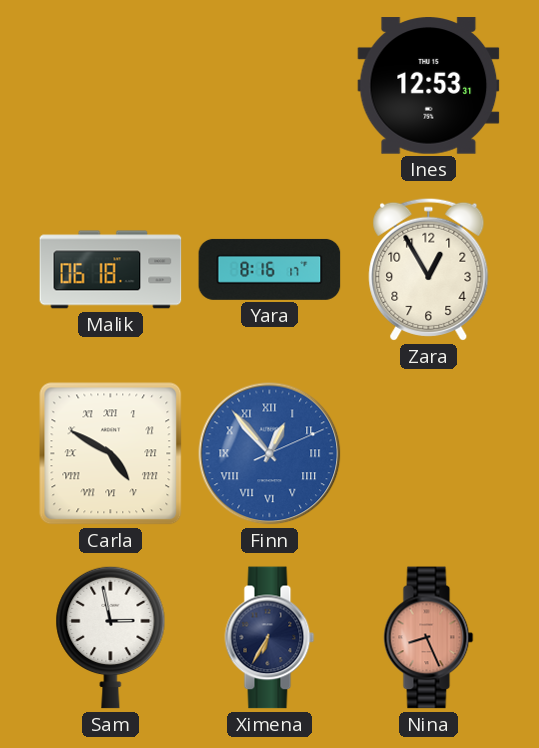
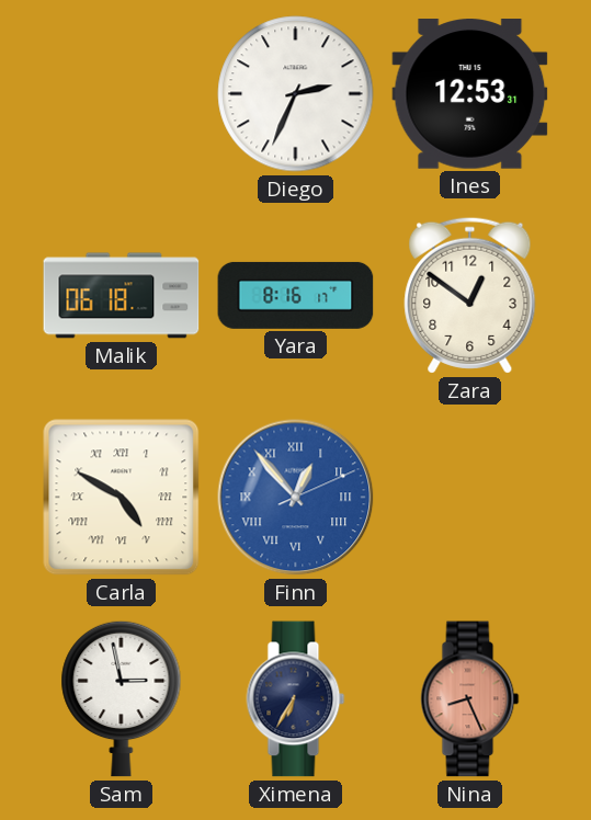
Diego: none -> 2:34
Zara: 12:55 -> 12:51
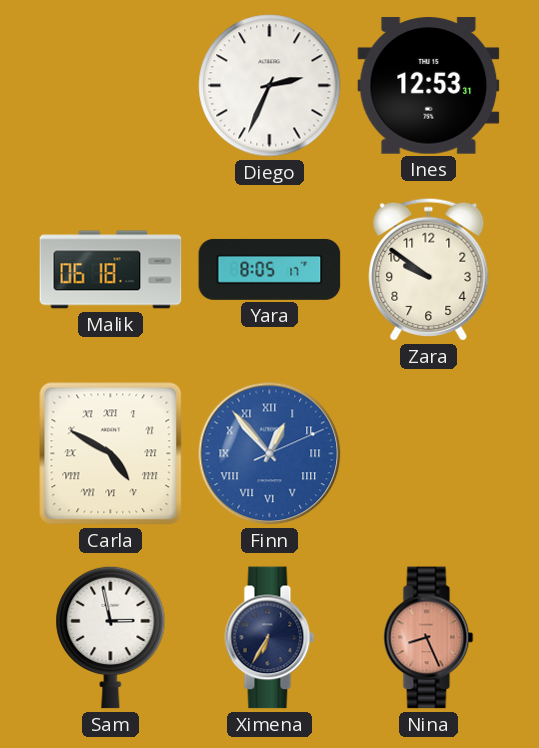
Yara: 8:16 -> 8:05
Zara: 12:51 -> 9:51
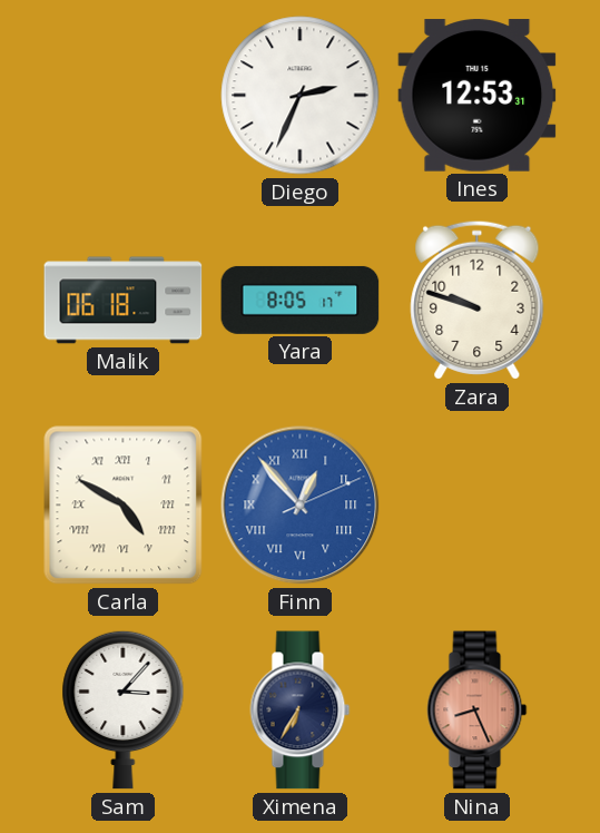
Zara: 9:51 -> 9:48
Sam: 2:58 -> 3:07
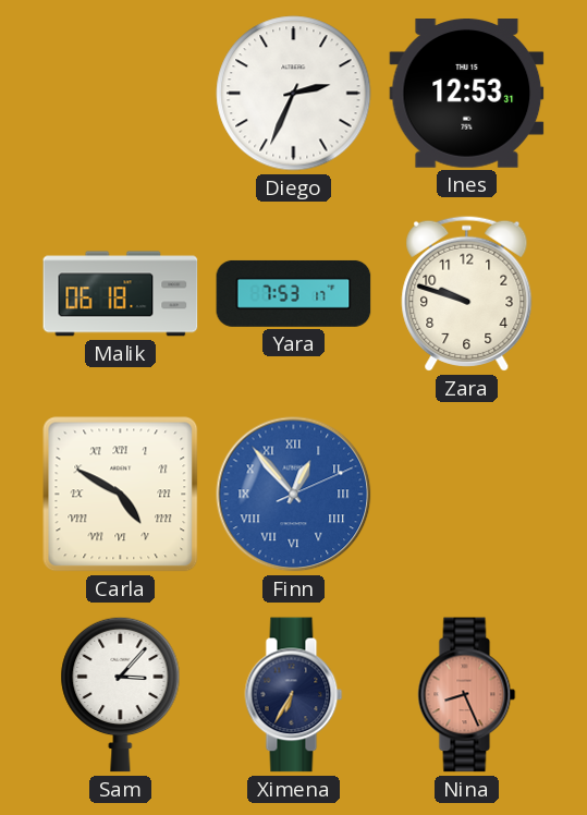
Yara: 8:05 -> 7:53
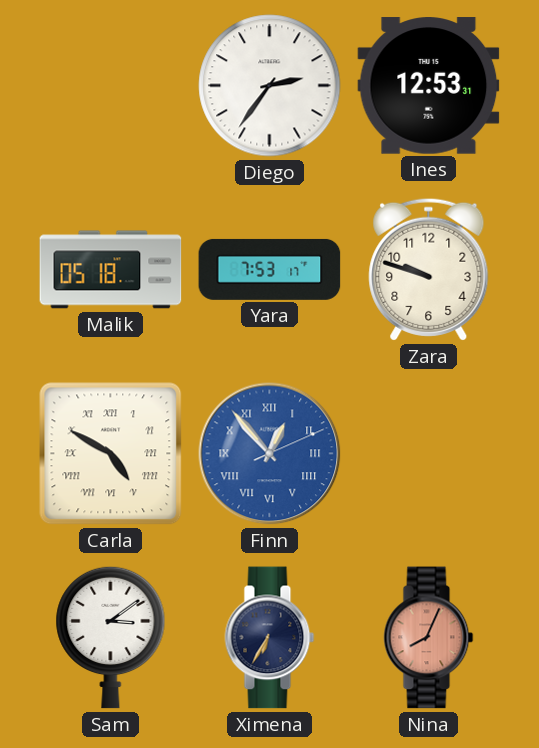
Diego: 2:34 -> 2:36
Malik: 06:18 -> 05:18
Sam: 3:07 -> 3:09
Nina: 8:26 -> 8:04
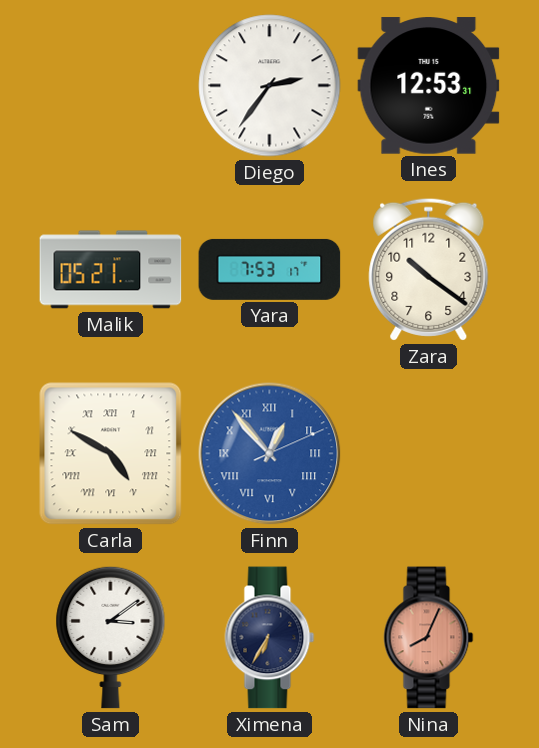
Malik: 05:18 -> 05:21
Zara: 9:48 -> 10:21
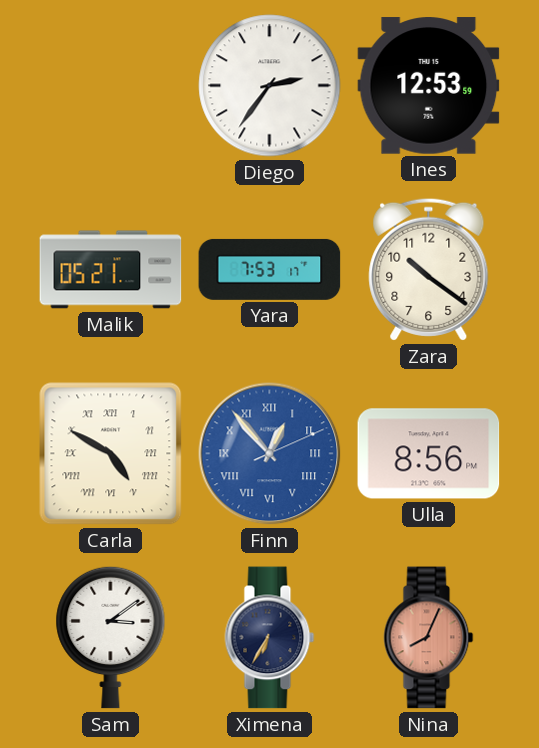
Ines: 12:53:31 -> 12:53:59
Ulla: none -> 8:56
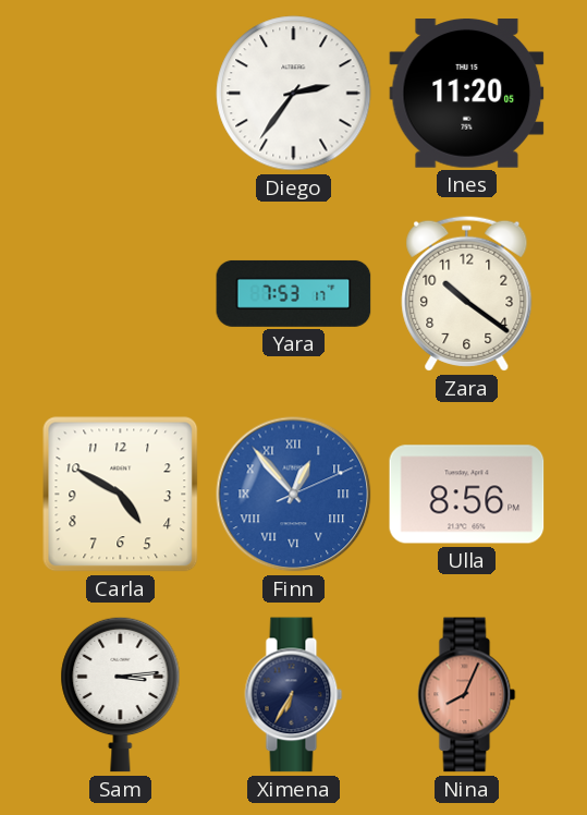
Ines: 12:53 -> 11:20
Malik: 05:21 -> none
Carla numerals: Roman -> Arabic
Sam: 3:09 -> 3:14
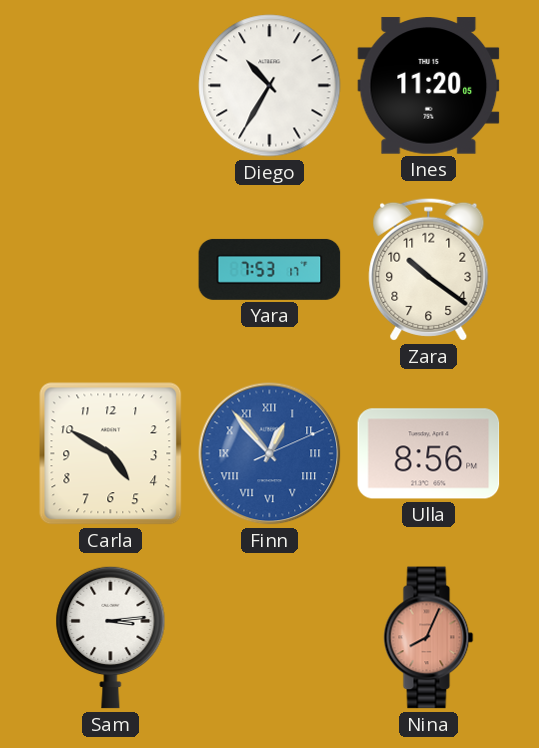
Diego: 2:36 -> 10:35
Ximena: 6:35 -> none
